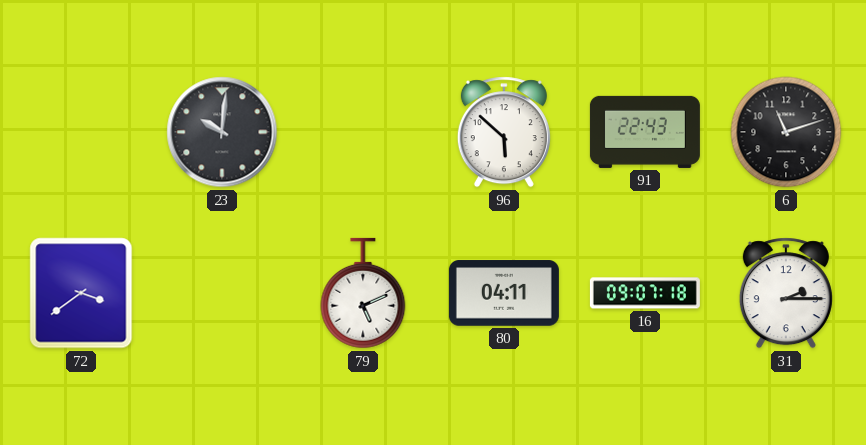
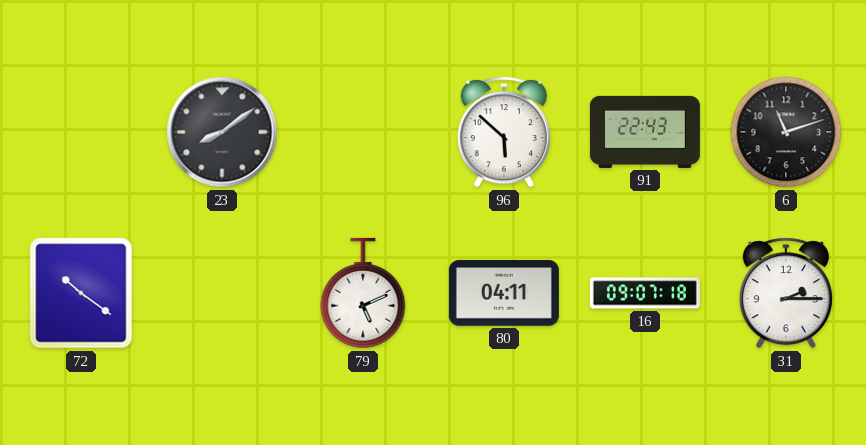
23: 10:01 -> 8:09
72: 3:39 -> 10:21
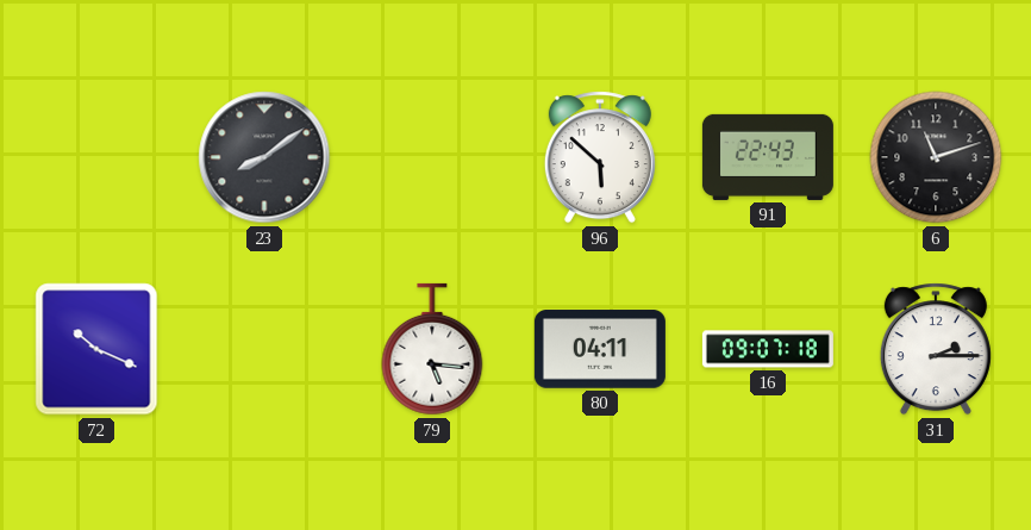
72: 10:21 -> 10:19
79: 5:11 -> 5:16
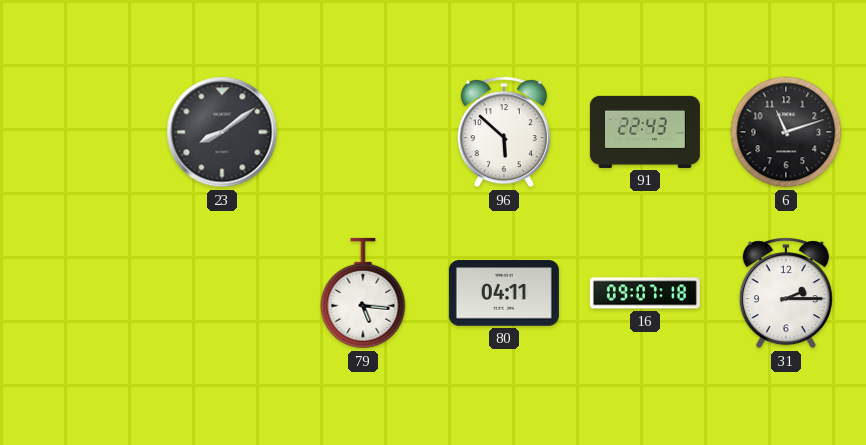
72: 10:19 -> none
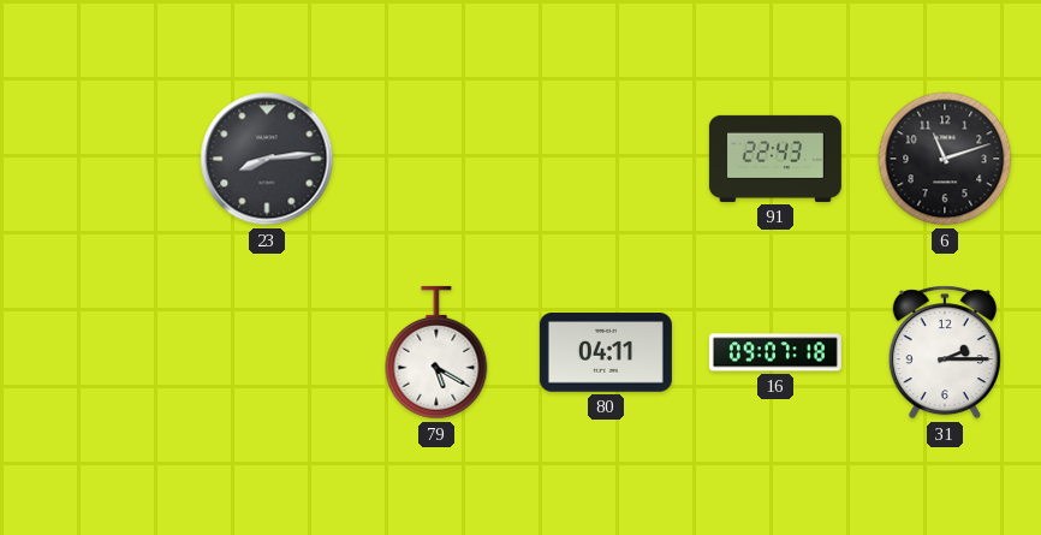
23: 8:09 -> 8:14
96: 5:52 -> none
79: 5:16 -> 5:20
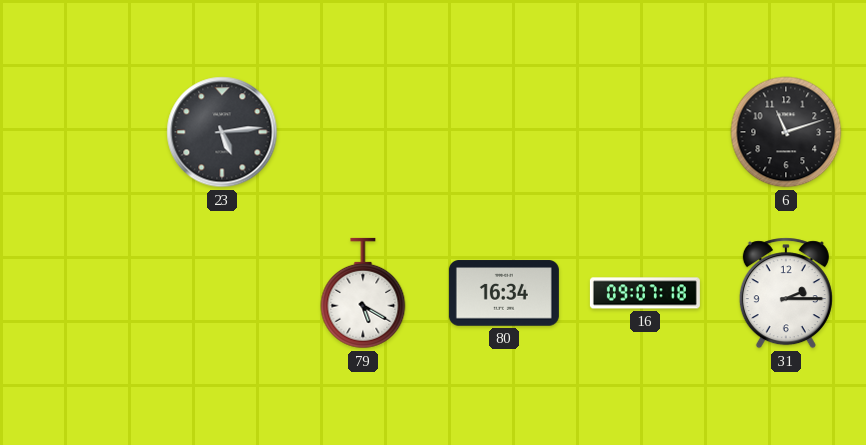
23: 8:14 -> 5:14
91: 22:43 -> none
80: 04:11 -> 16:34
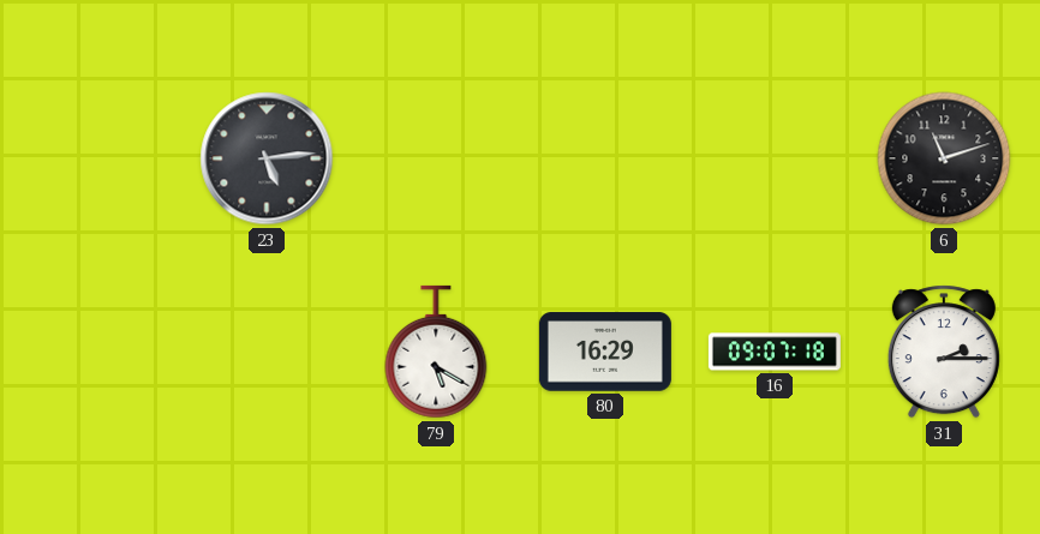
80: 16:34 -> 16:29
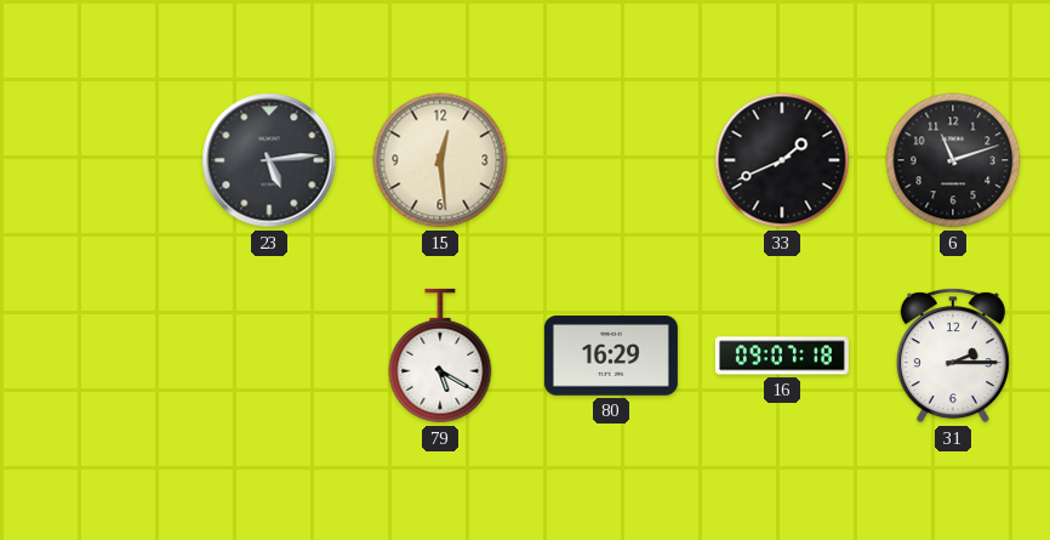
15: none -> 12:29
33: none -> 1:41
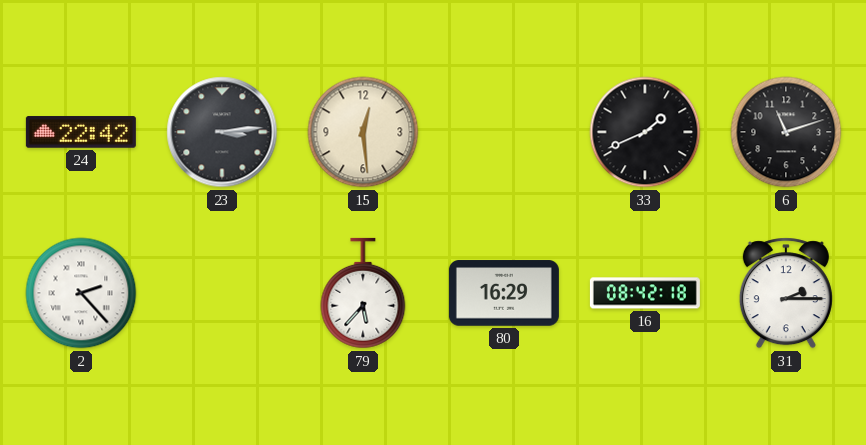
24: none -> 22:42
23: 5:14 -> 3:14
2: none -> 2:23
79: 5:20 -> 5:37
16: 09:07 -> 08:42
